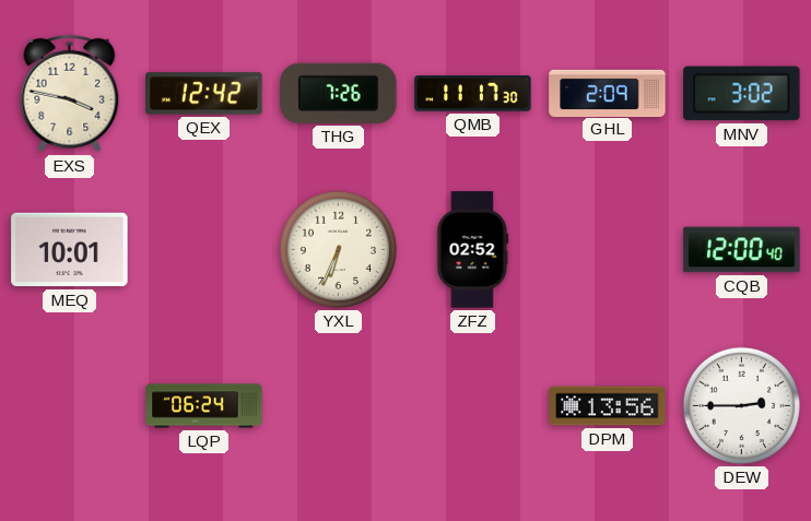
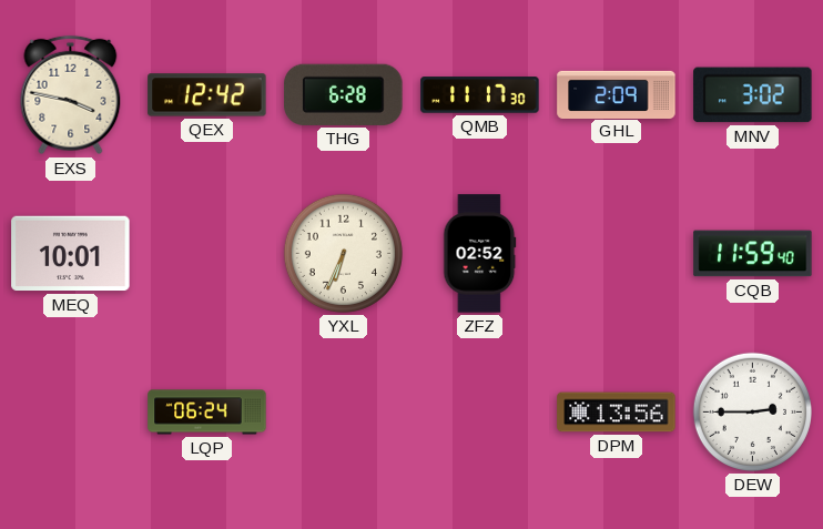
THG: 7:26 -> 6:28
CQB: 12:00 -> 11:59
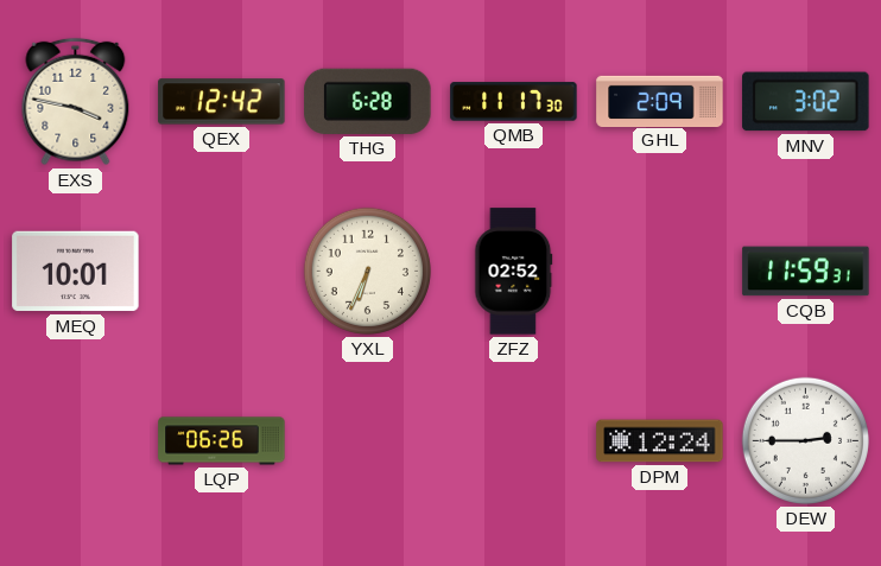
CQB: 11:59:40 -> 11:59:31
LQP: 06:24 -> 06:26
DPM: 13:56 -> 12:24
